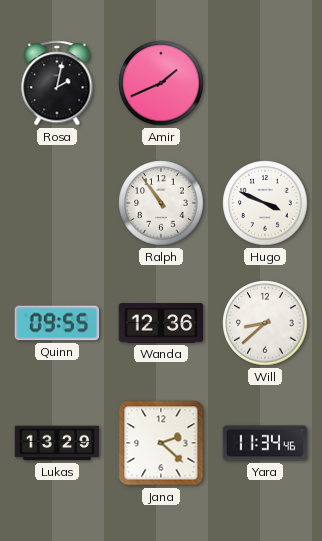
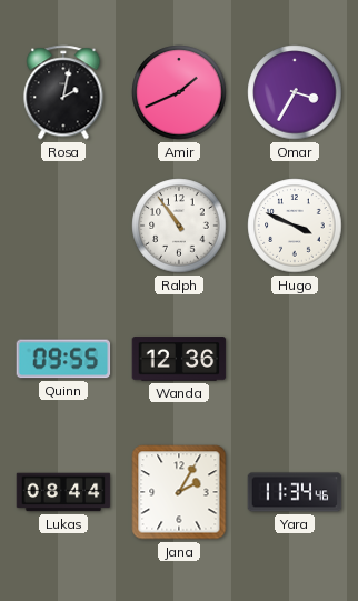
Omar: none -> 3:35
Will: 8:38 -> none
Lukas: 13:29 -> 08:44
Jana: 2:22 -> 2:05
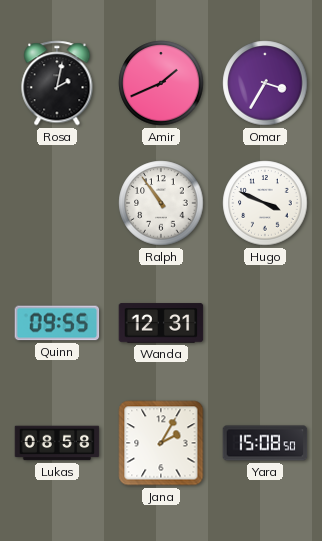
Wanda: 12:36 -> 12:31
Lukas: 08:44 -> 08:58
Yara: 11:34 -> 15:08
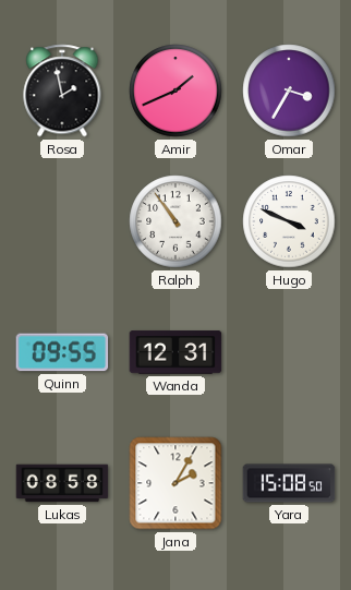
Rosa: 2:02 -> 1:58
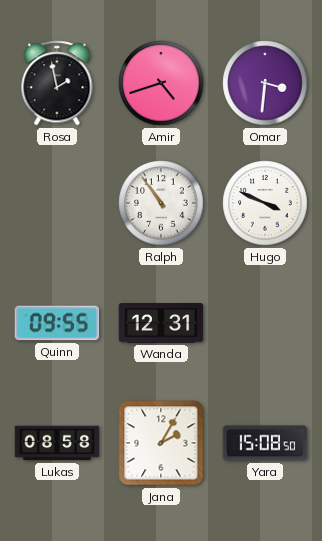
Amir: 1:41 -> 4:42
Omar: 3:35 -> 3:31
